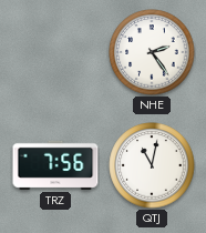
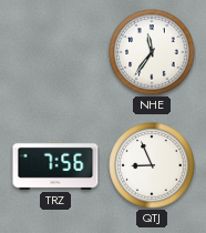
NHE: 2:24 -> 11:36
QTJ: 11:02 -> 8:56
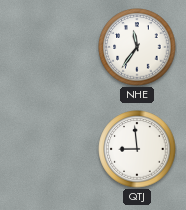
TRZ: 7:56 -> none
QTJ: 8:56 -> 8:59
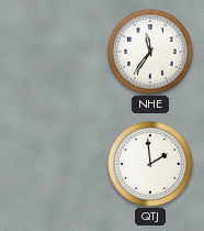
QTJ: 8:59 -> 1:59
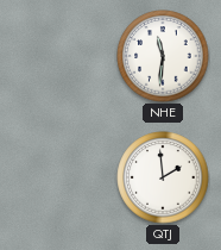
NHE: 11:36 -> 11:31
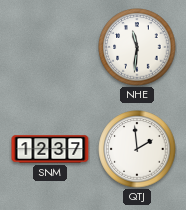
SNM: none -> 12:37
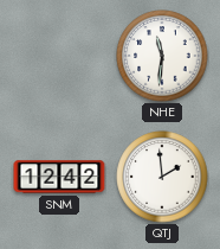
SNM: 12:37 -> 12:42
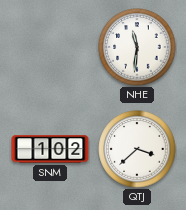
SNM: 12:42 -> 1:02
QTJ: 1:59 -> 3:38
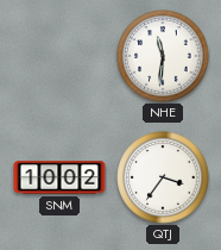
SNM: 1:02 -> 10:02
QTJ: 3:38 -> 3:36
